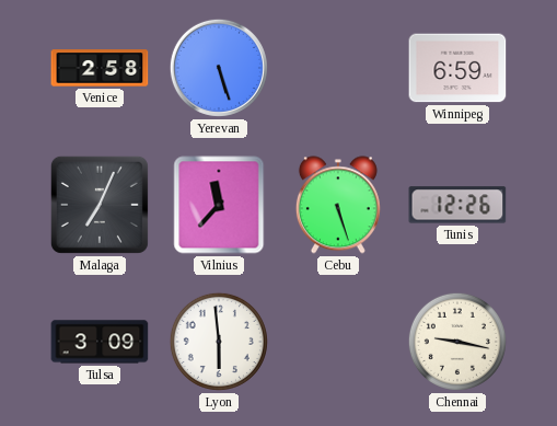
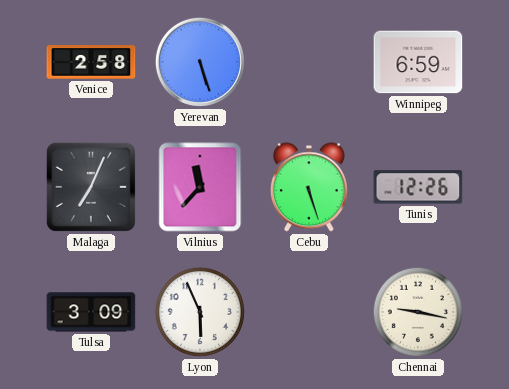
Lyon: 5:59 -> 5:56
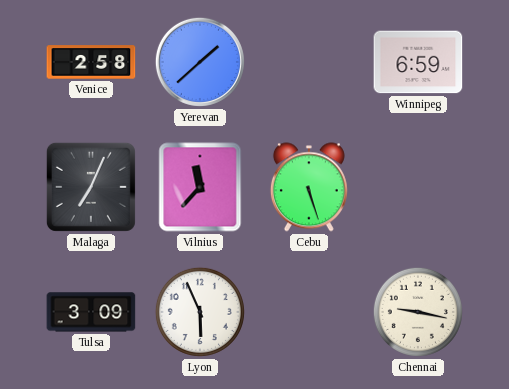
Yerevan: 5:27 -> 1:38
Tunis: 12:26 -> none
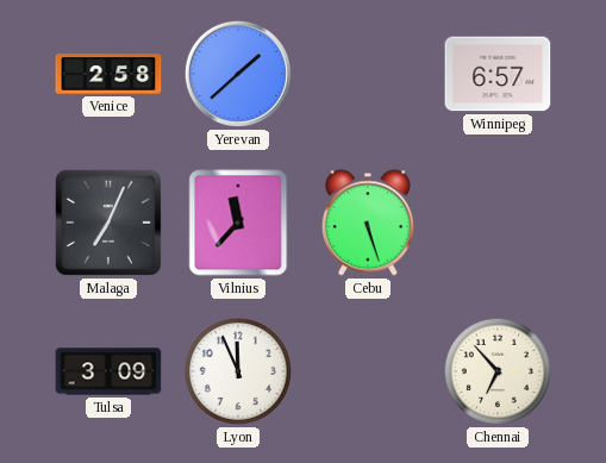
Winnipeg: 6:59 -> 6:57
Lyon: 5:56 -> 11:56
Chennai: 9:17 -> 6:53
